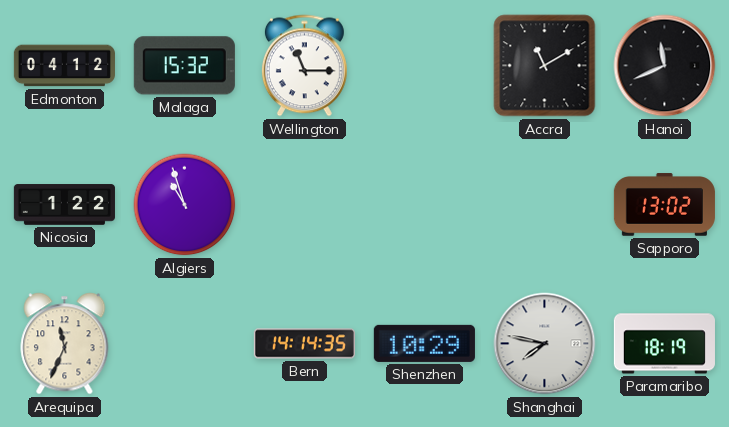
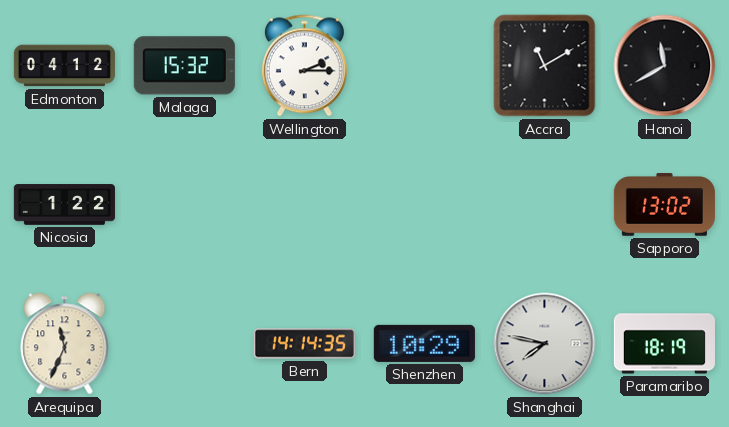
Wellington: 11:15 -> 2:15
Hanoi: 11:41 -> 11:40
Algiers: 10:57 -> none
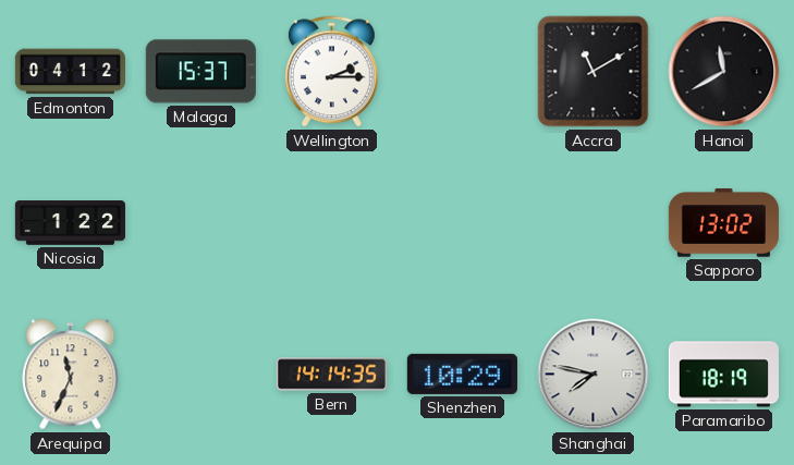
Malaga: 15:32 -> 15:37
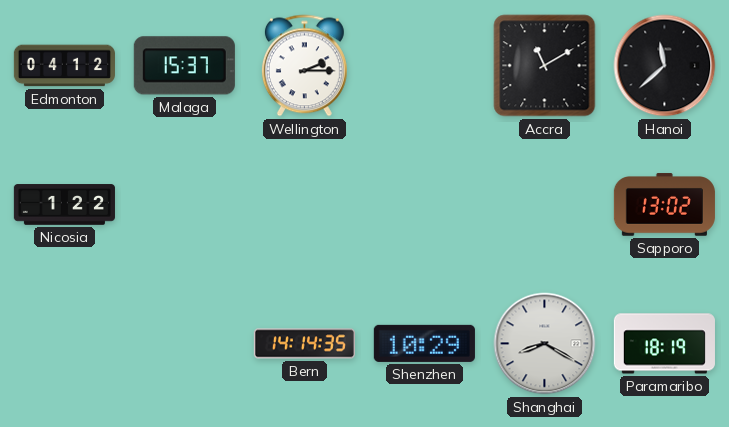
Hanoi: 11:40 -> 11:38
Arequipa: 11:34 -> none
Shanghai: 7:47 -> 8:20
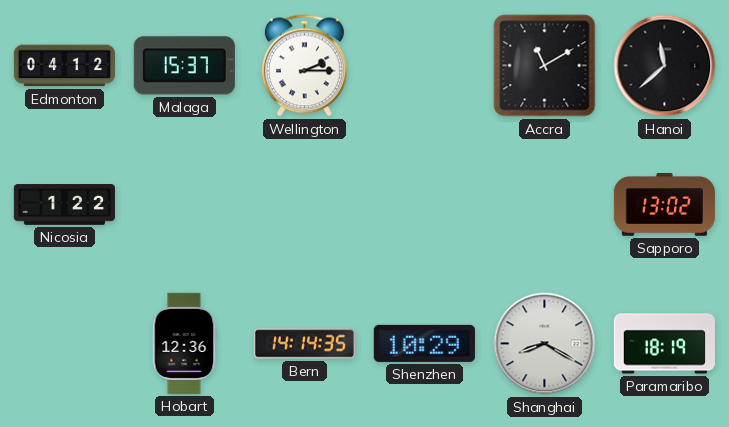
Hobart: none -> 12:36
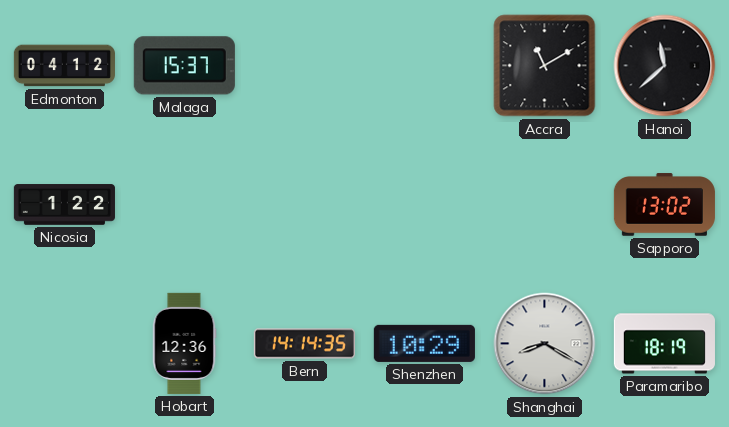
Wellington: 2:15 -> none
